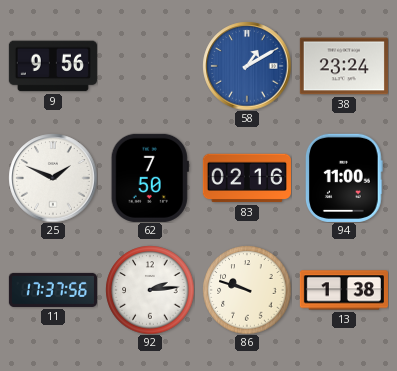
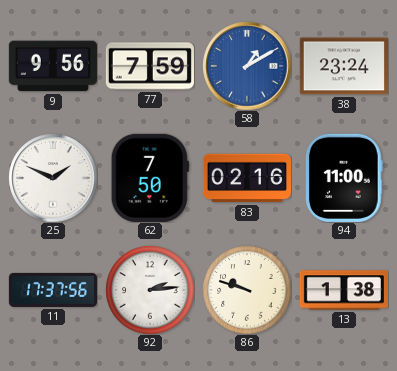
77: none -> 7:59
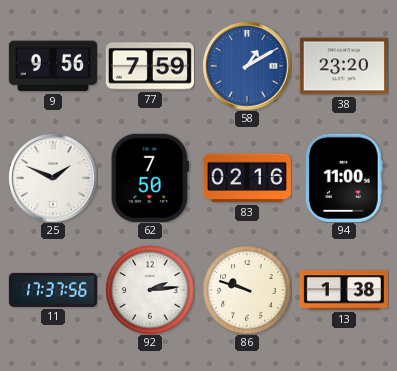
38: 23:24 -> 23:20
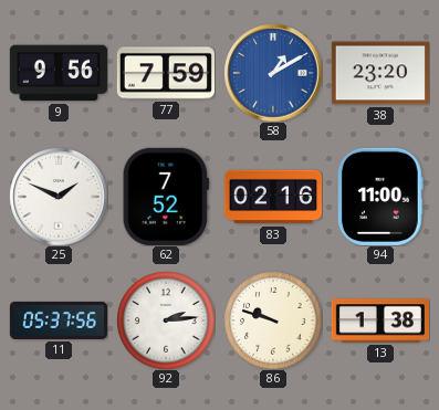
62: 7:50 -> 7:52
11: 17:37 -> 05:37
